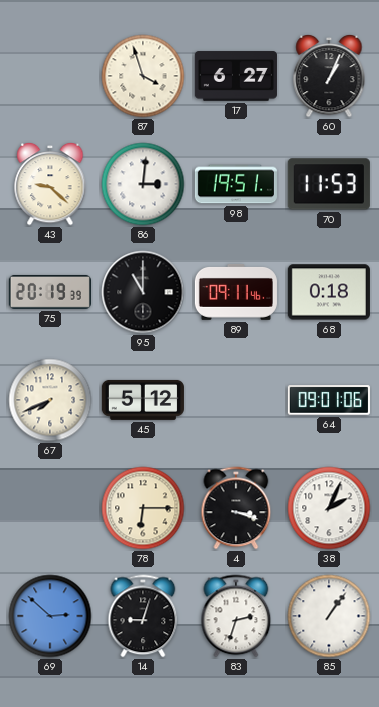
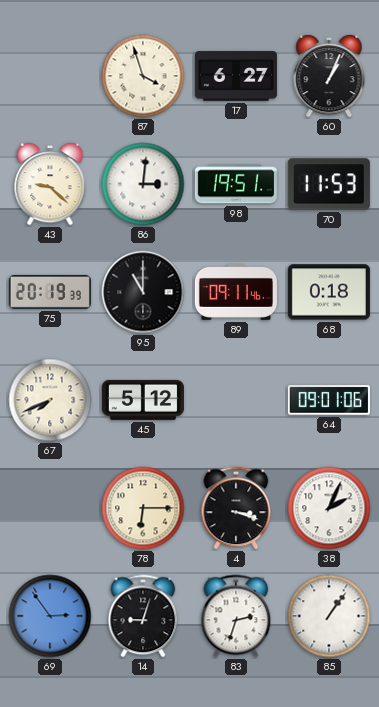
69: 2:52 -> 2:54
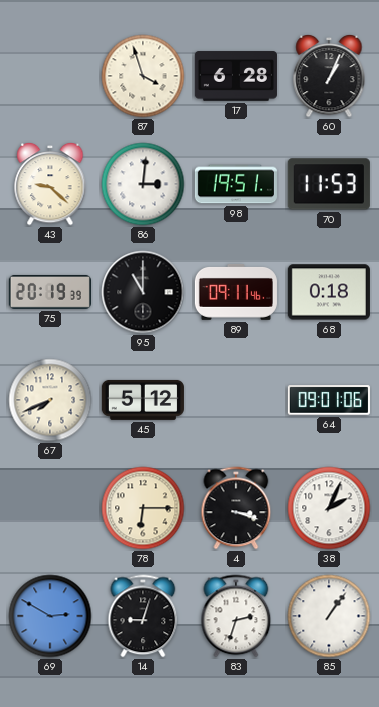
17: 6:27 -> 6:28
69: 2:54 -> 2:50
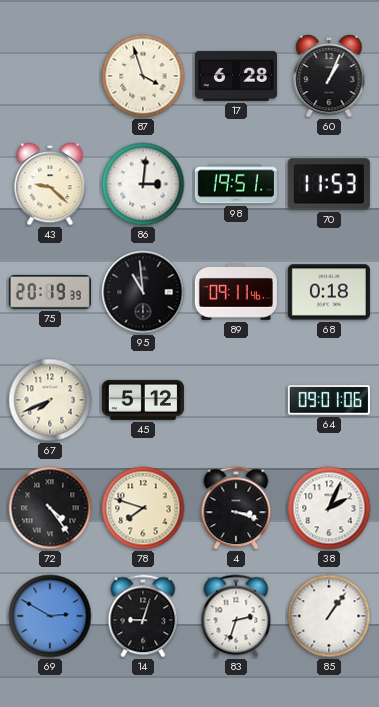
95: 11:00 -> 10:59
72: none -> 4:24
78: 6:15 -> 7:48
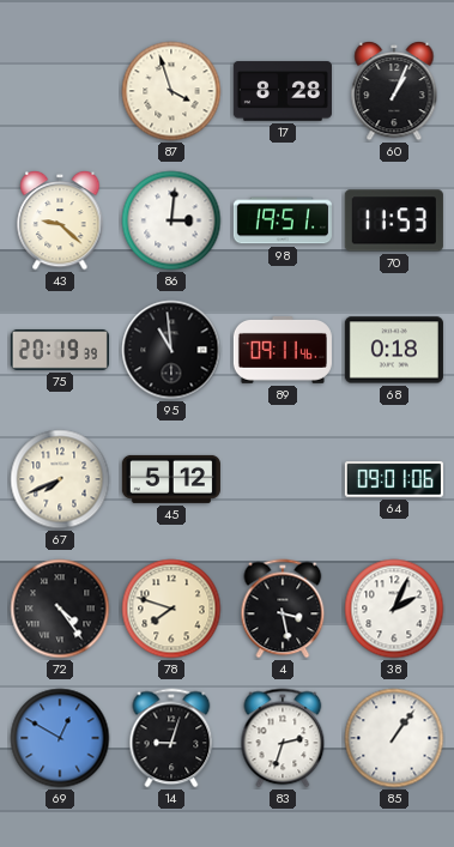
17: 6:28 -> 8:28
4: 3:18 -> 3:28
69: 2:50 -> 12:50
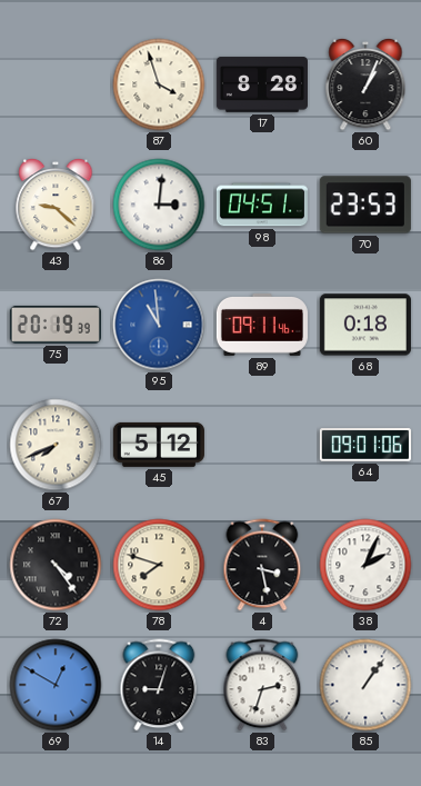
98: 19:51 -> 04:51
70: 11:53 -> 23:53
95 dial: black -> blue
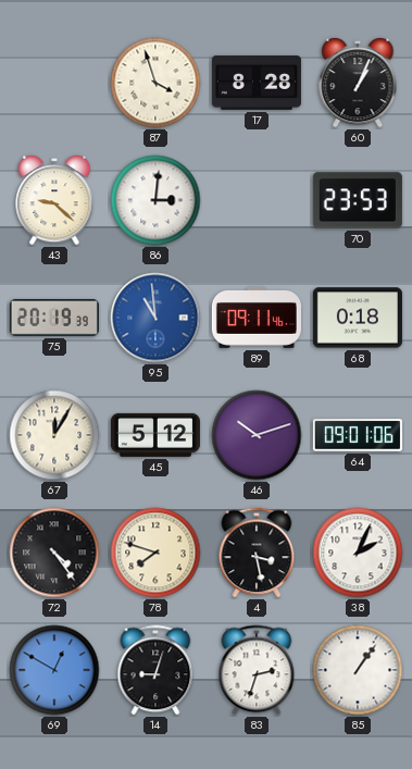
98: 04:51 -> none
67: 7:41 -> 12:05
46: none -> 10:12
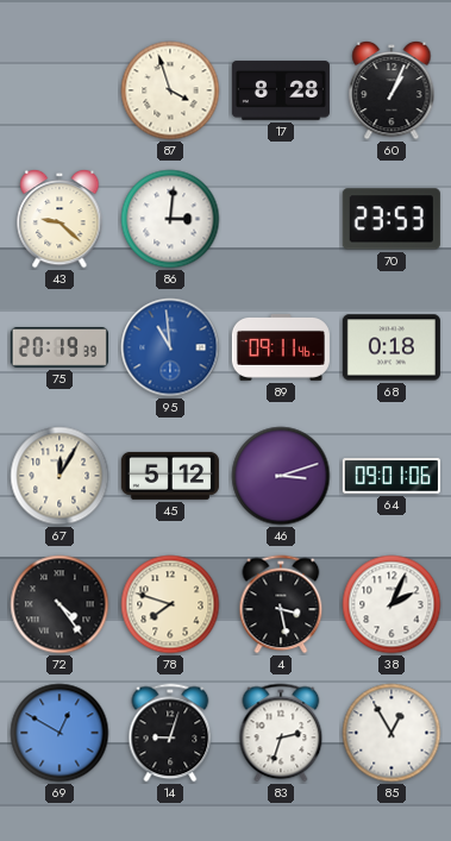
46: 10:12 -> 3:12
85: 1:06 -> 12:55
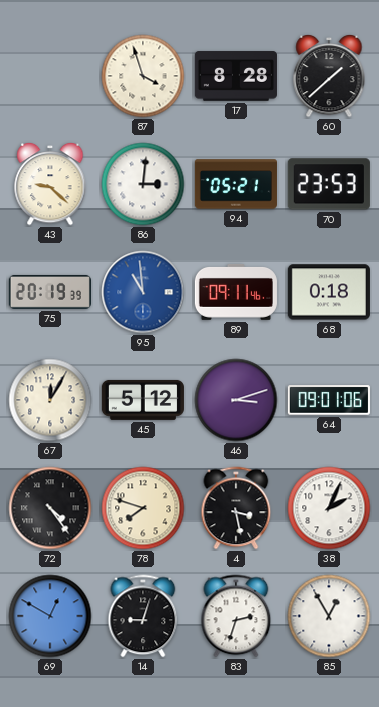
60: 1:04 -> 1:38
94: none -> 05:21
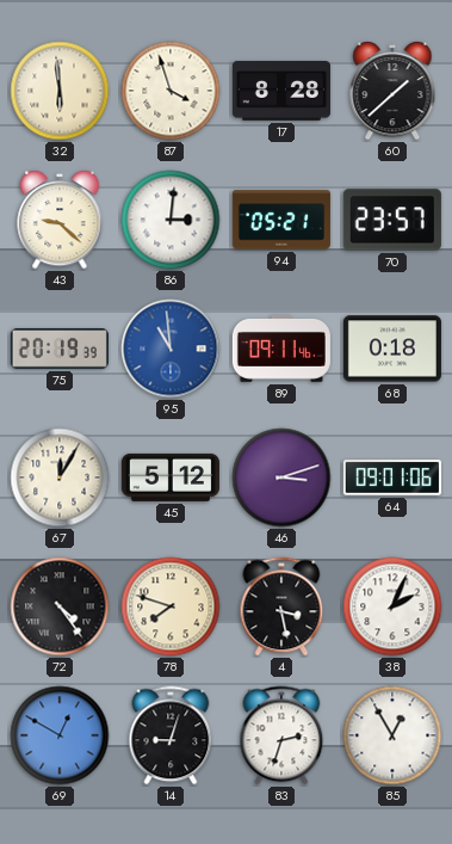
32: none -> 5:59
70: 23:53 -> 23:57
